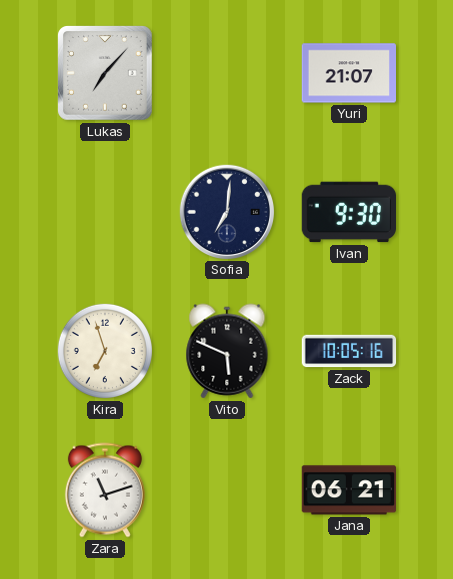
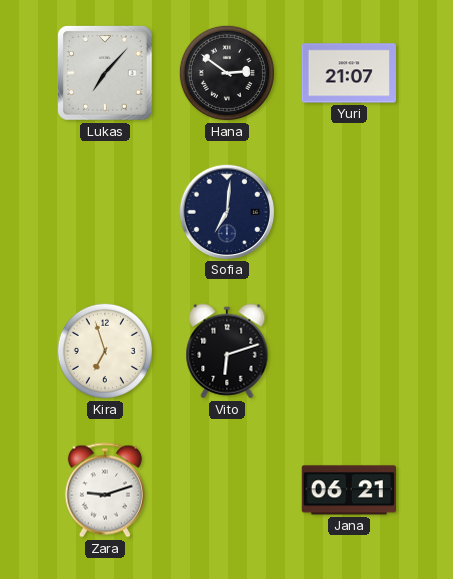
Hana: none -> 2:51
Ivan: 9:30 -> none
Vito: 5:49 -> 6:12
Zack: 10:05 -> none
Zara: 11:12 -> 9:12
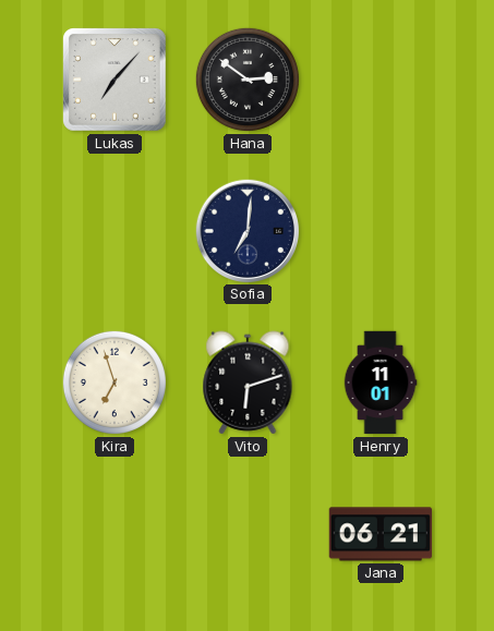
Yuri: 21:07 -> none
Henry: none -> 11:01
Zara: 9:12 -> none
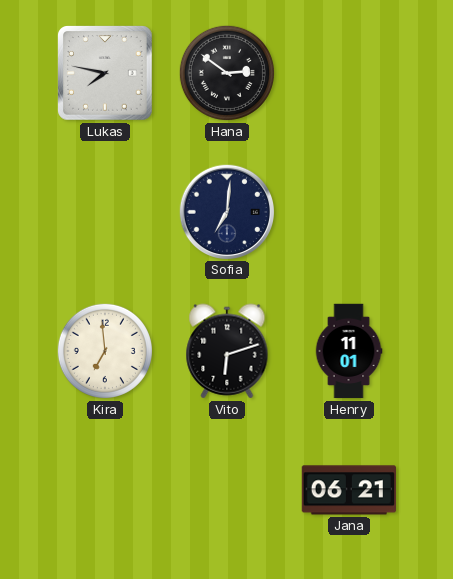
Lukas: 7:07 -> 7:47
Kira: 6:57 -> 6:59
